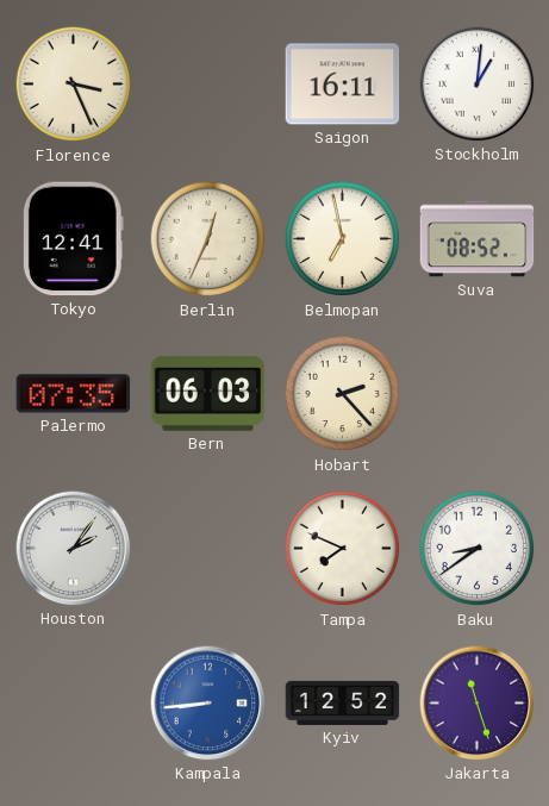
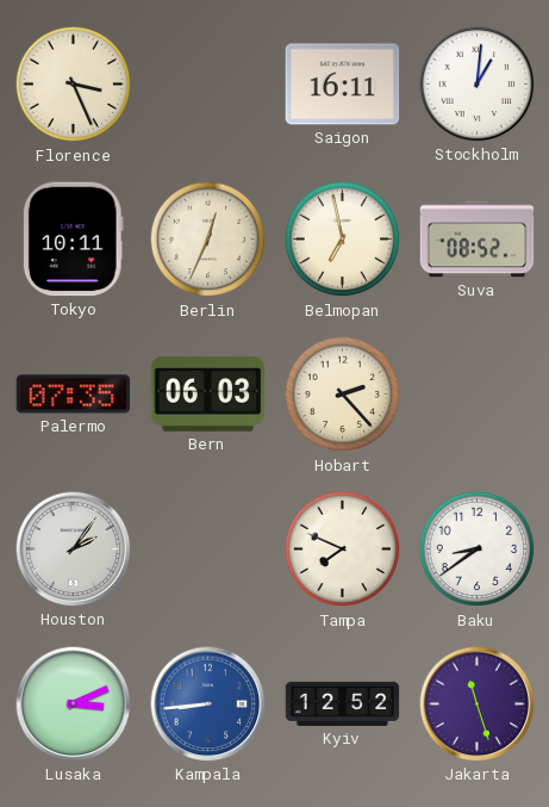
Tokyo: 12:41 -> 10:11
Lusaka: none -> 3:11
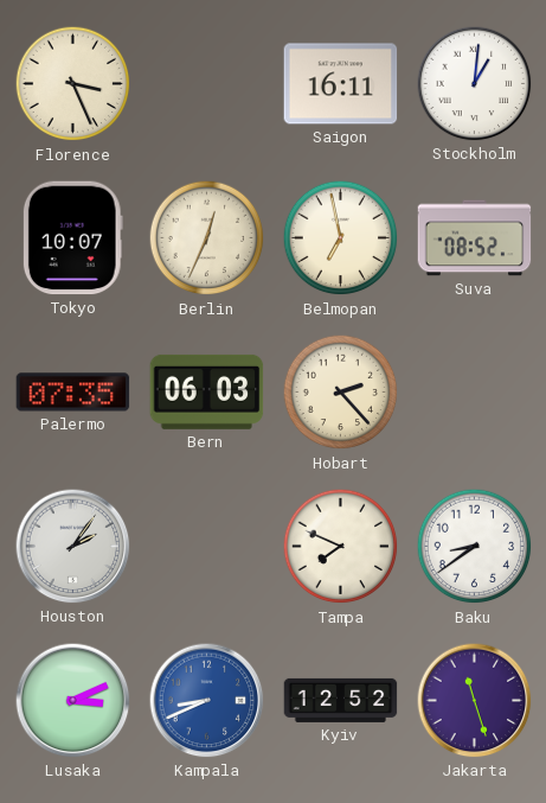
Tokyo: 10:11 -> 10:07
Kampala: 8:44 -> 8:41
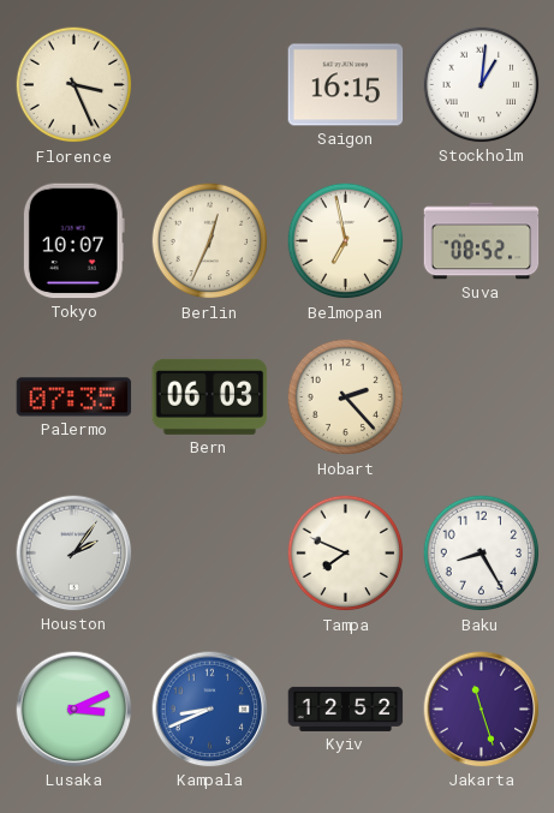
Saigon: 16:11 -> 16:15
Baku: 8:39 -> 8:25
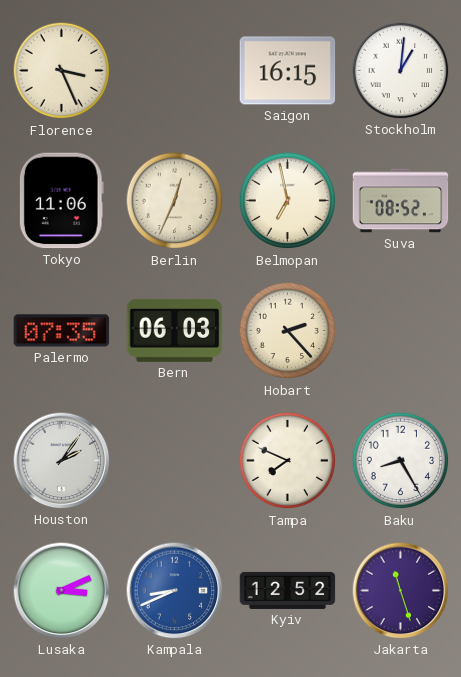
Tokyo: 10:07 -> 11:06
